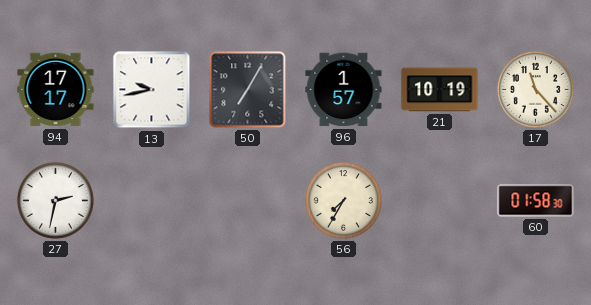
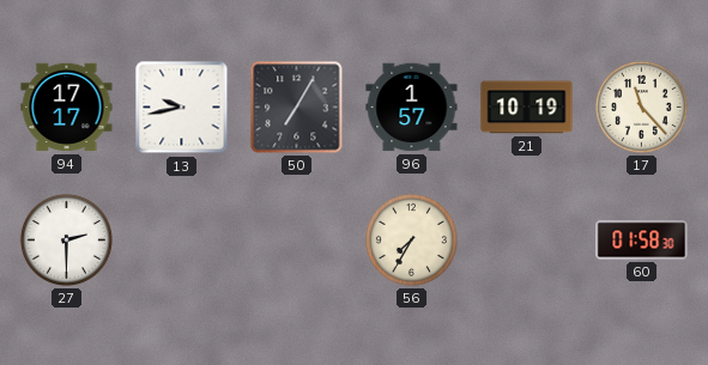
27: 2:32 -> 2:30
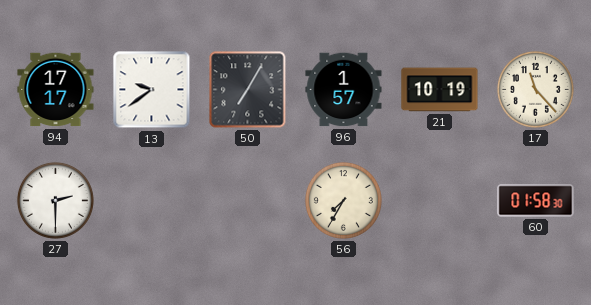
13: 9:43 -> 9:39
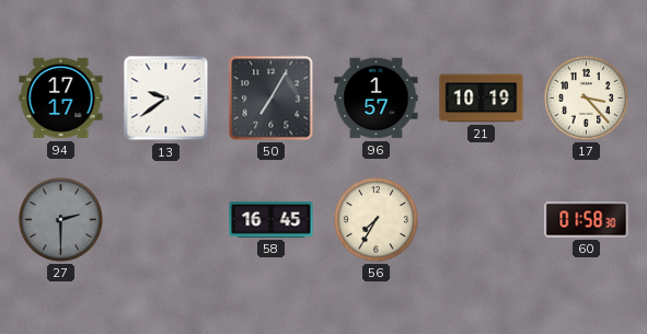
17: 11:23 -> 3:23
27 dial: white -> grey
58: none -> 16:45
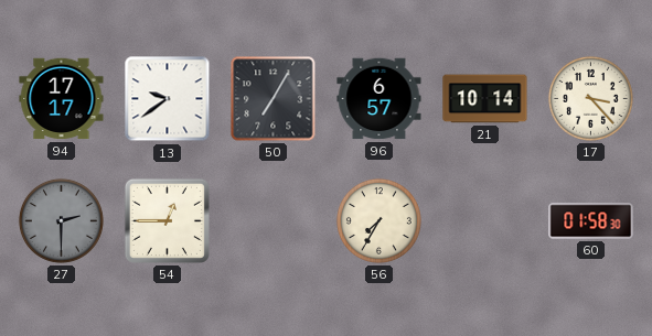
96: 1:57 -> 6:57
21: 10:19 -> 10:14
54: none -> 12:45
58: 16:45 -> none
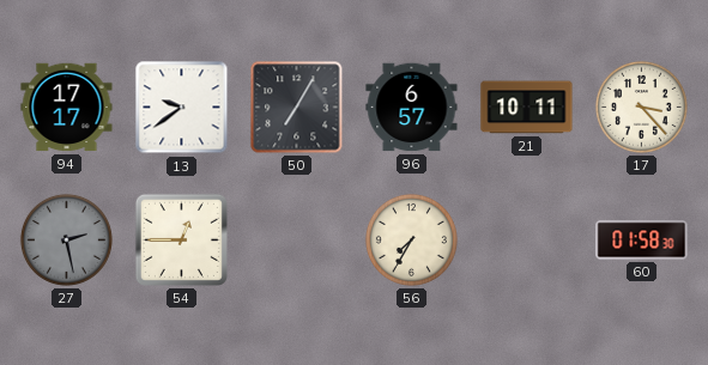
21: 10:14 -> 10:11
27: 2:30 -> 2:28
